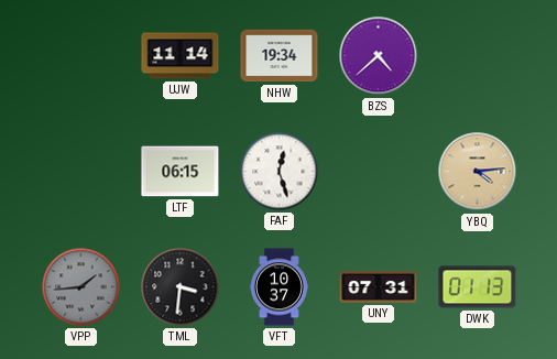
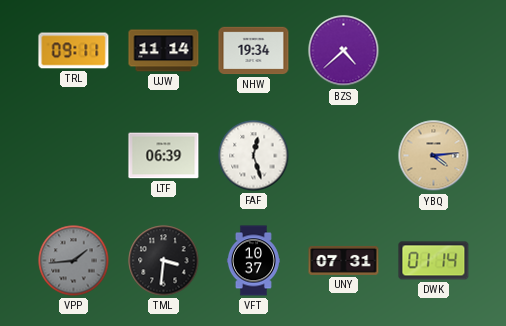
TRL: none -> 09:11
LTF: 06:15 -> 06:39
DWK: 01:13 -> 01:14
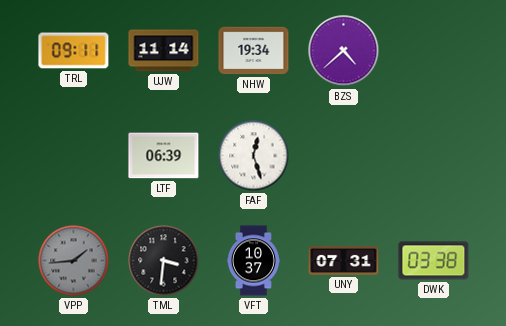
YBQ: 4:14 -> none
DWK: 01:14 -> 03:38
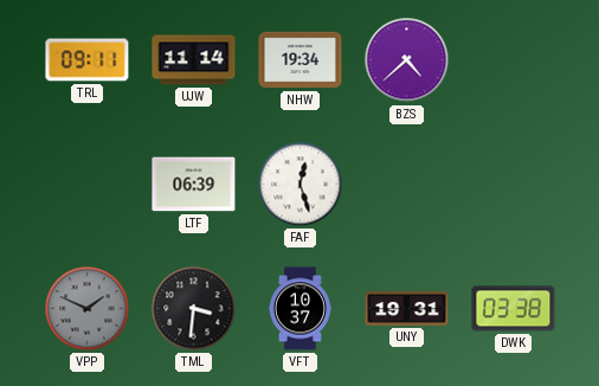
VPP: 1:44 -> 1:49
UNY: 07:31 -> 19:31
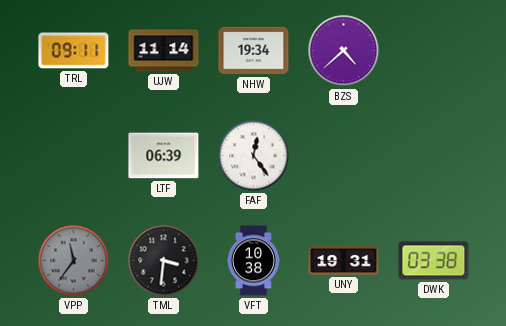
FAF: 12:27 -> 12:24
VPP: 1:49 -> 11:36
VFT: 10:37 -> 10:38
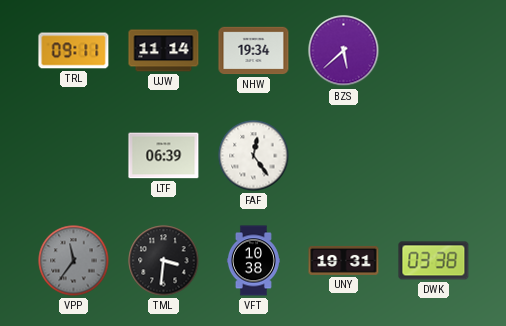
BZS: 4:38 -> 5:38
